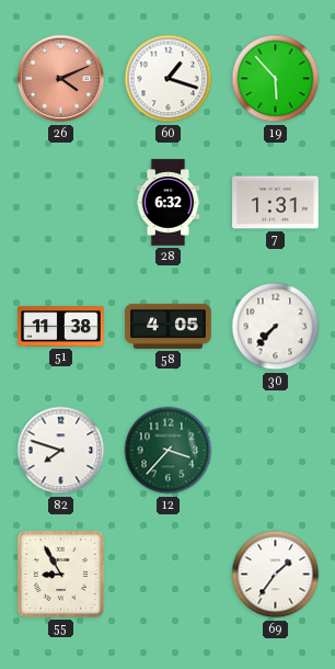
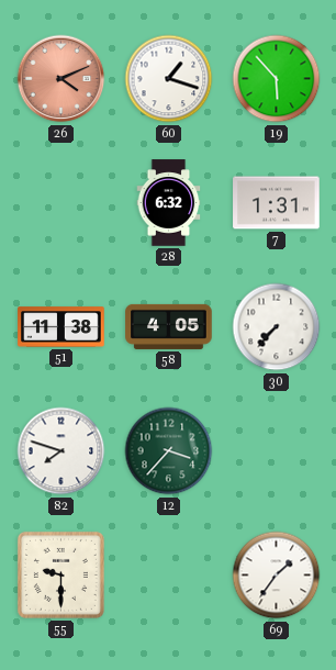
55: 8:55 -> 9:30
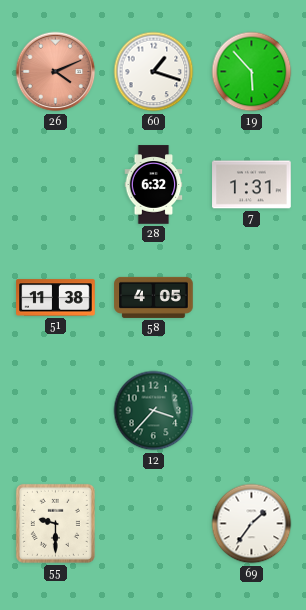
30: 7:37 -> none
82: 7:48 -> none
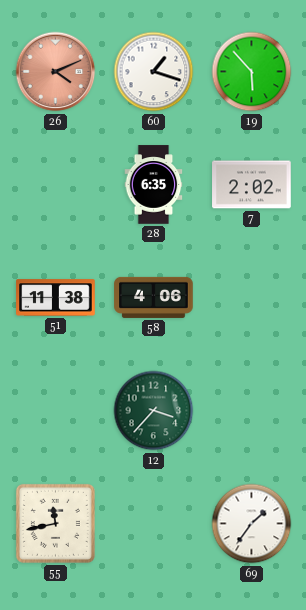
28: 6:32 -> 6:35
7: 1:31 -> 2:02
58: 4:05 -> 4:06
55: 9:30 -> 11:43
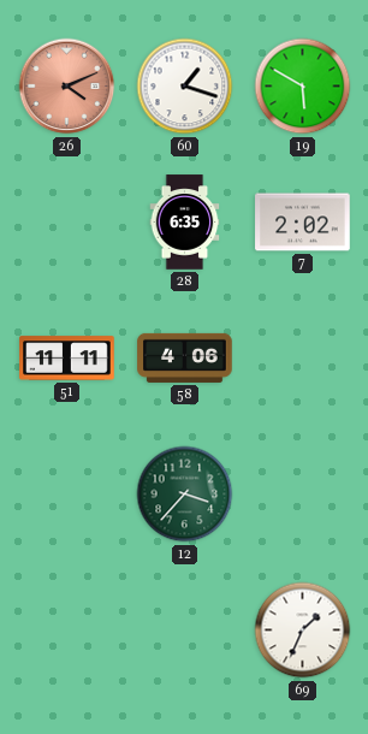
19: 5:53 -> 5:50
51: 11:38 -> 11:11
55: 11:43 -> none
69: 1:36 -> 1:34
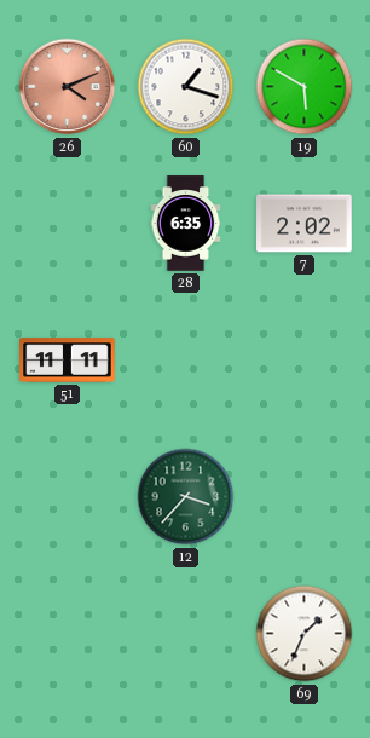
58: 4:06 -> none
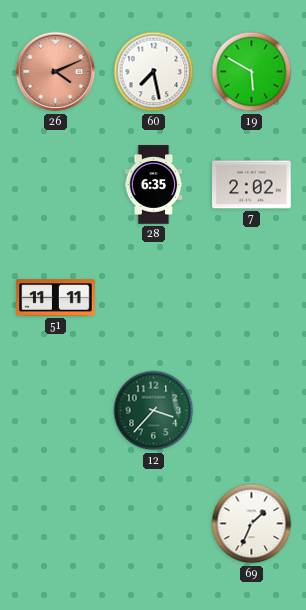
60: 1:18 -> 7:28
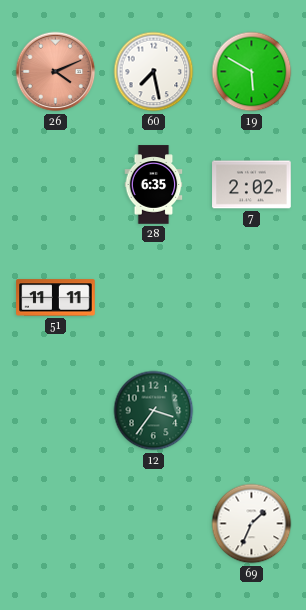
12: 3:37 -> 3:36
